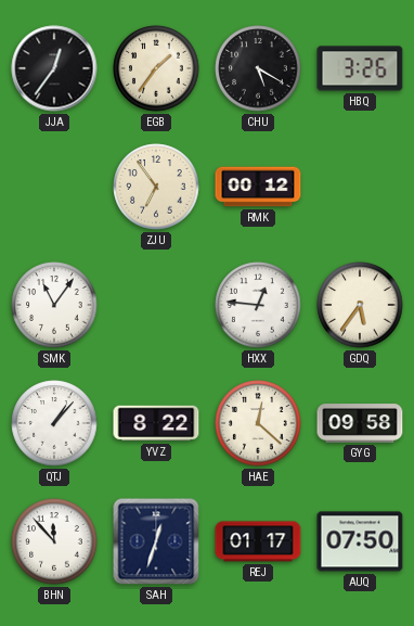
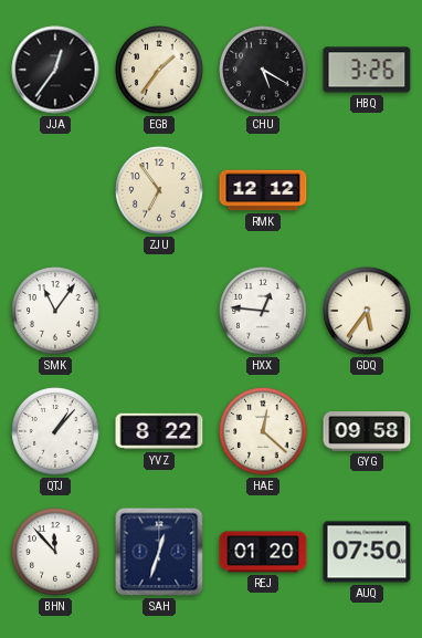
RMK: 00:12 -> 12:12
REJ: 01:17 -> 01:20
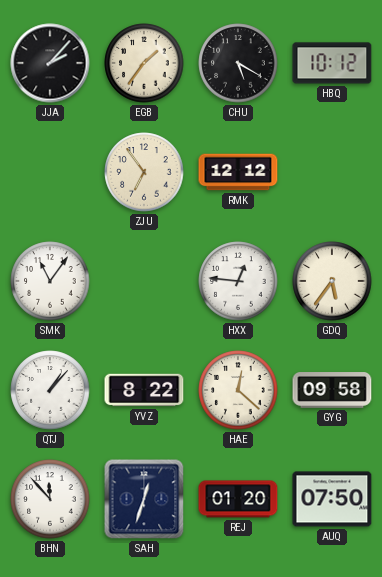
JJA: 12:36 -> 2:07
HBQ: 3:26 -> 10:12
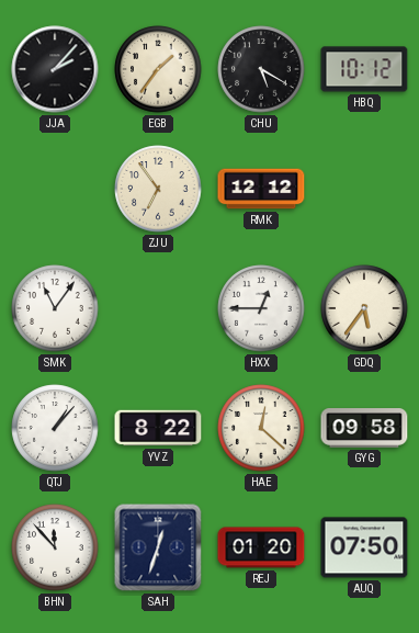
HXX: 12:46 -> 12:45
